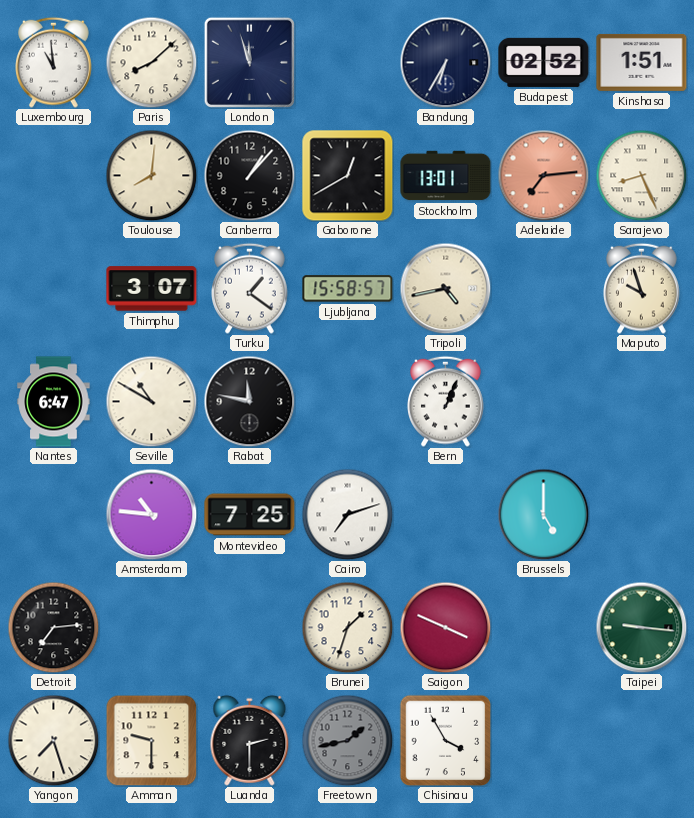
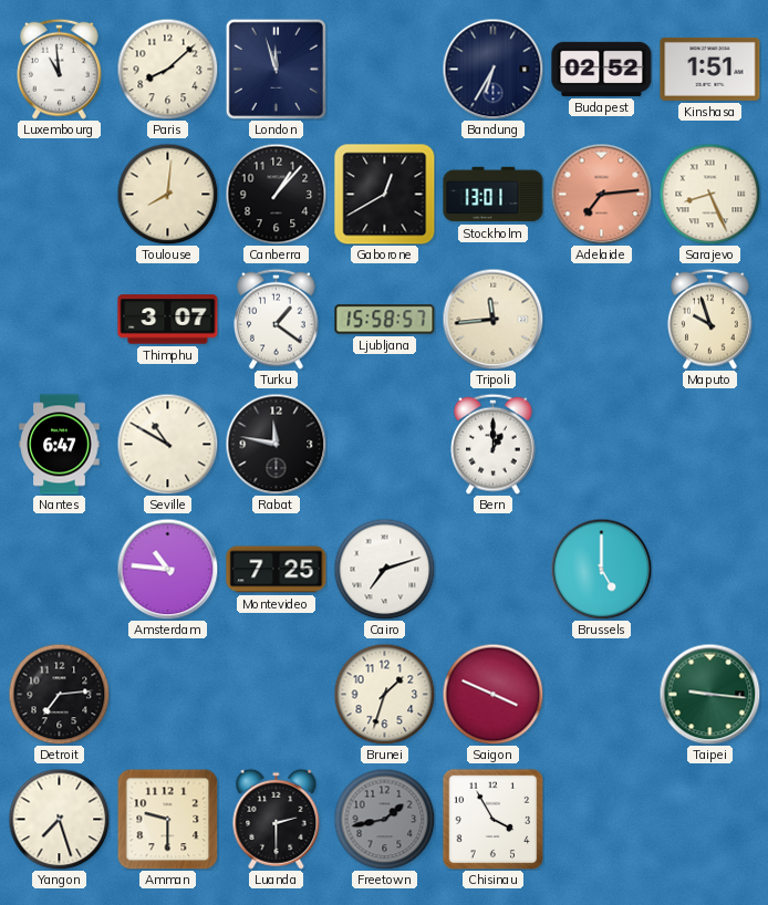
Tripoli: 4:43 -> 11:44
Bern: 1:04 -> 1:00
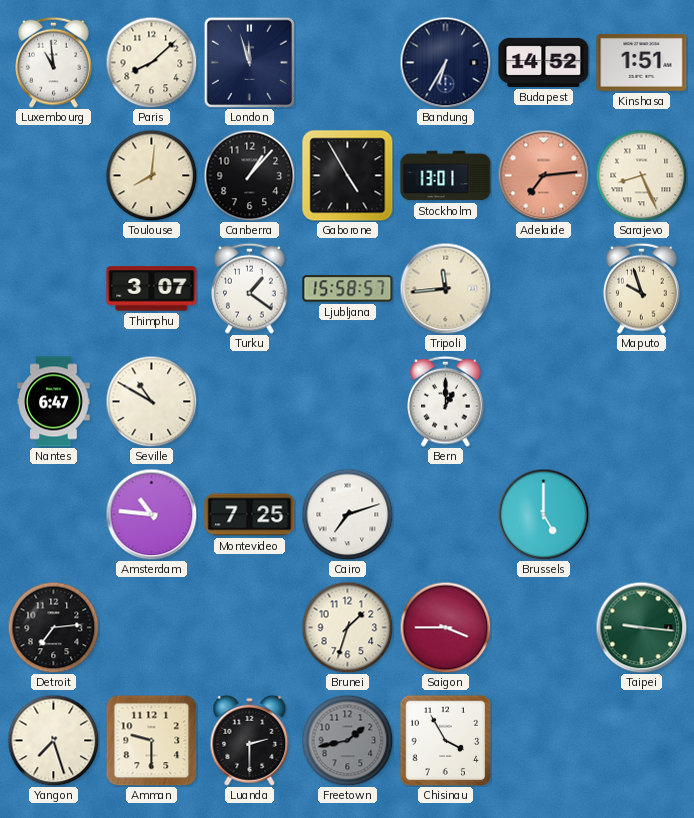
Budapest: 02:52 -> 14:52
Gaborone: 12:40 -> 4:55
Rabat: 11:47 -> none
Saigon: 3:49 -> 3:45
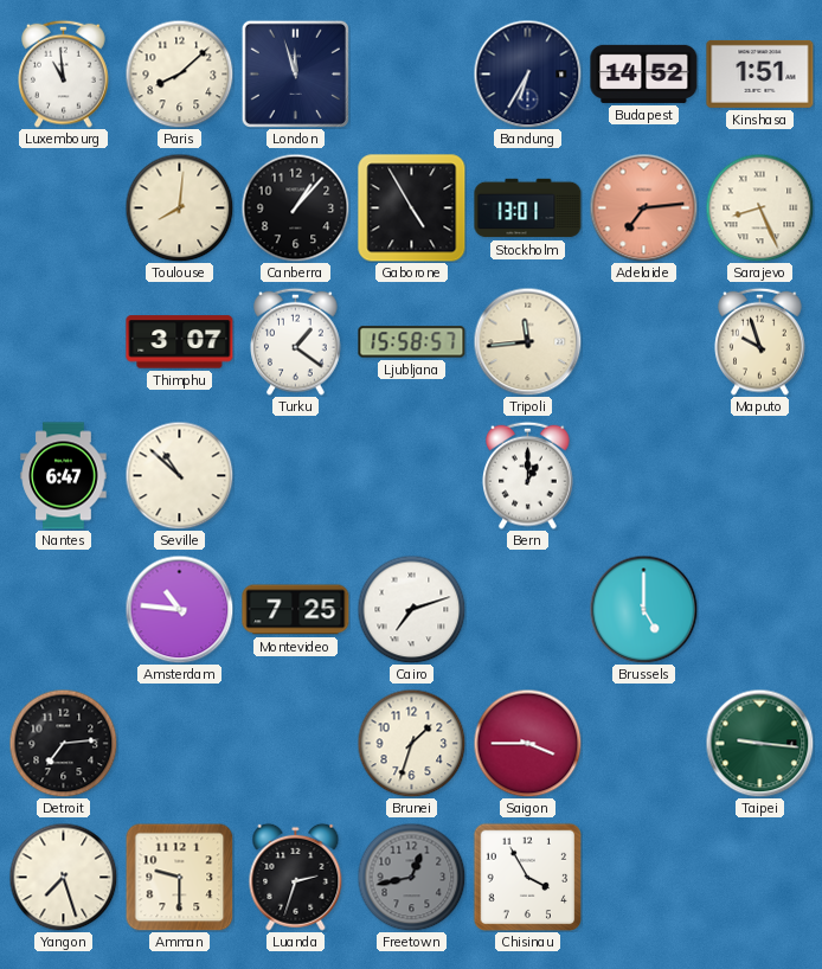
Seville: 10:50 -> 10:52
Luanda: 2:30 -> 2:33
Freetown: 1:43 -> 12:43
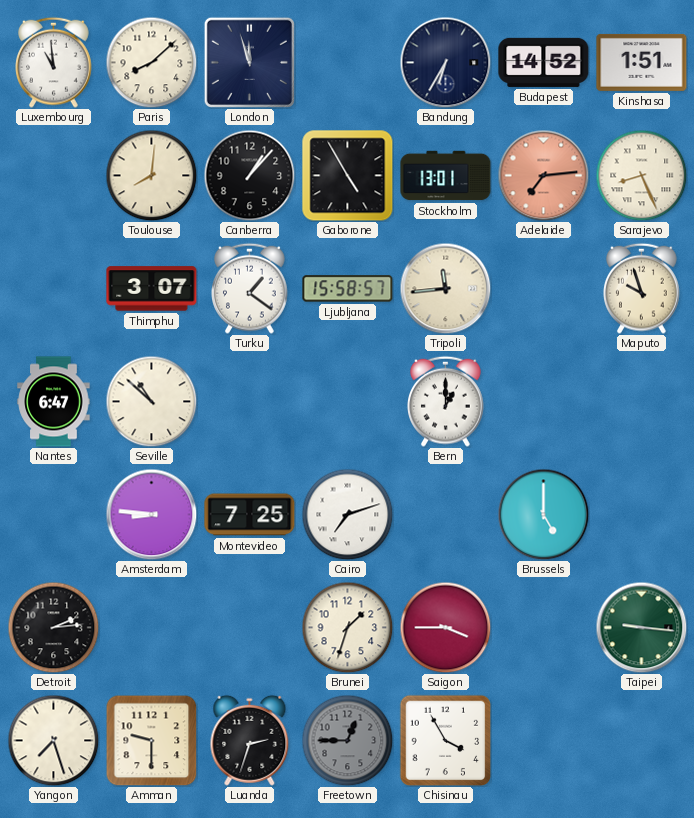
Amsterdam: 10:46 -> 8:46
Detroit: 7:14 -> 2:14
Freetown: 12:43 -> 12:45
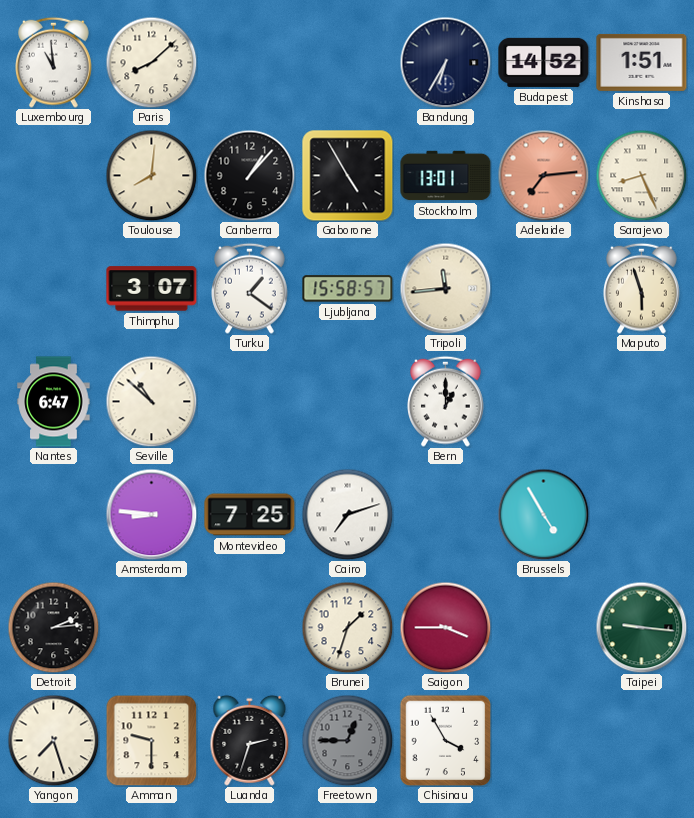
London: 11:57 -> none
Maputo: 9:57 -> 5:57
Brussels: 5:00 -> 4:55
